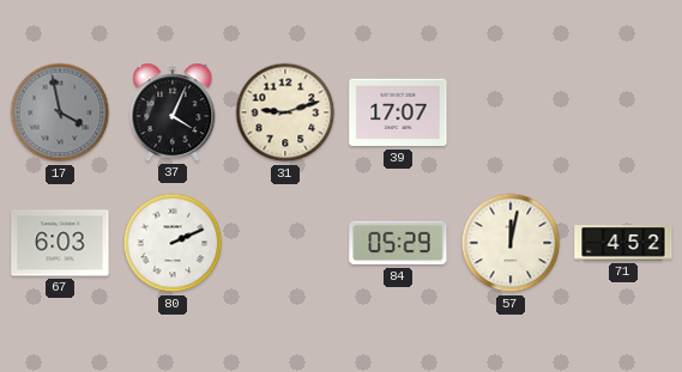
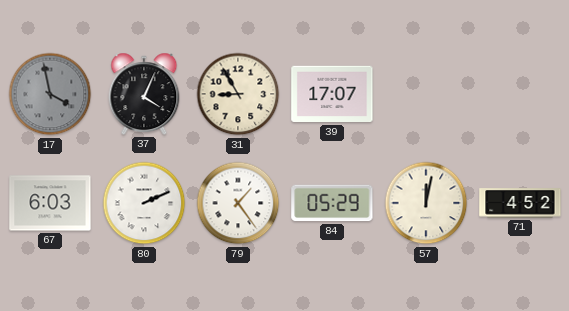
31: 9:12 -> 8:55
79: none -> 1:24
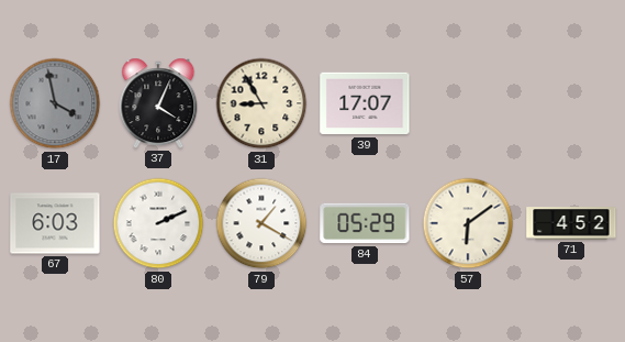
79: 1:24 -> 1:20
57: 12:02 -> 6:09
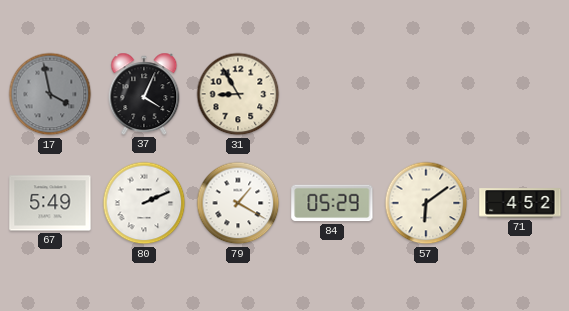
39: 17:07 -> none
67: 6:03 -> 5:49
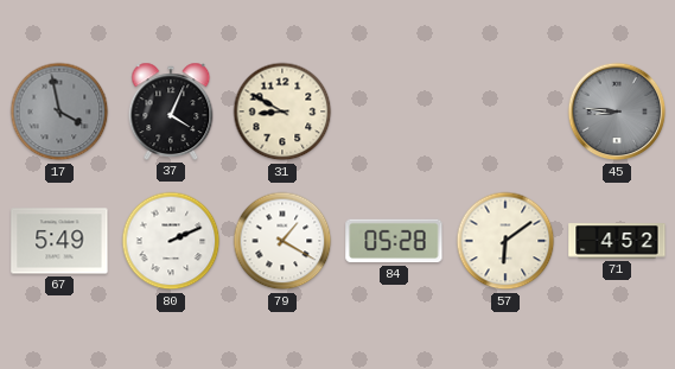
31: 8:55 -> 8:50
45: none -> 8:46
84: 05:29 -> 05:28
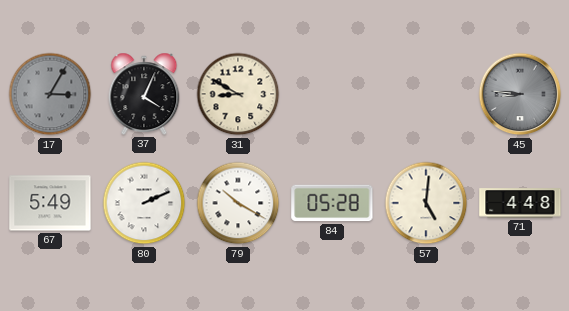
17: 3:58 -> 3:05
79: 1:20 -> 10:20
57: 6:09 -> 5:01
71: 4:52 -> 4:48
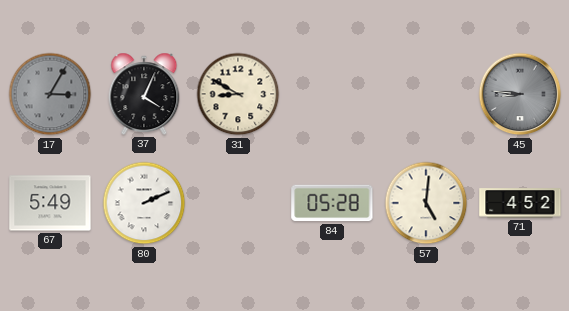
79: 10:20 -> none
71: 4:48 -> 4:52
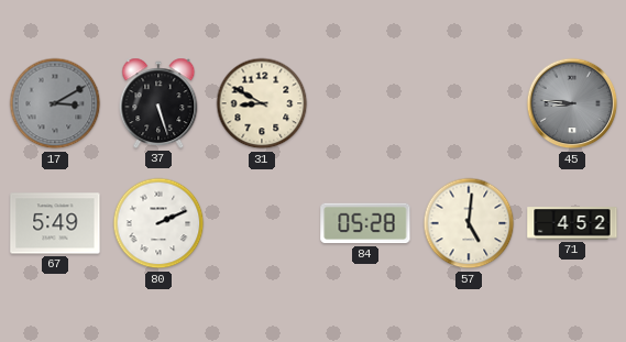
17: 3:05 -> 3:10
37: 4:04 -> 5:27
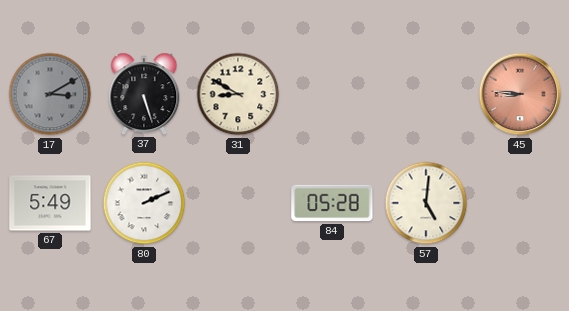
45 dial: grey -> salmon
71: 4:52 -> none
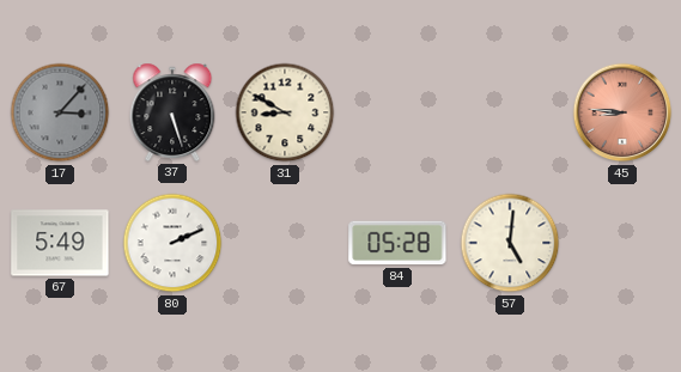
17: 3:10 -> 3:07
